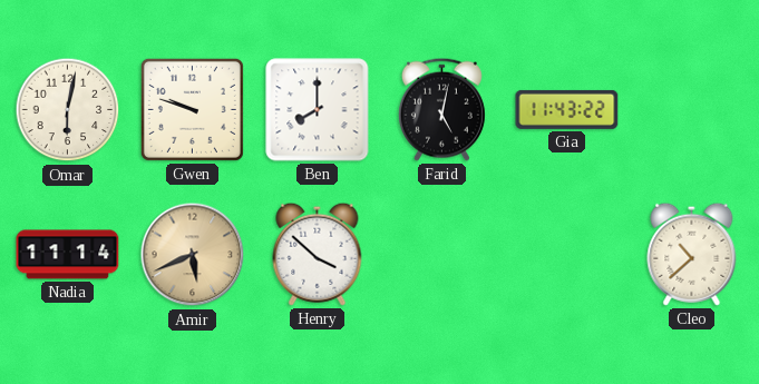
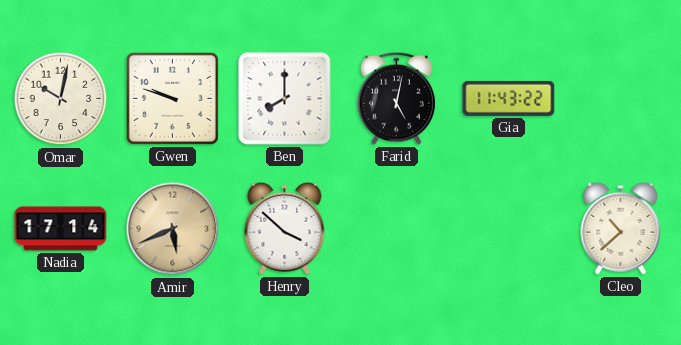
Omar: 6:02 -> 10:02
Nadia: 11:14 -> 17:14
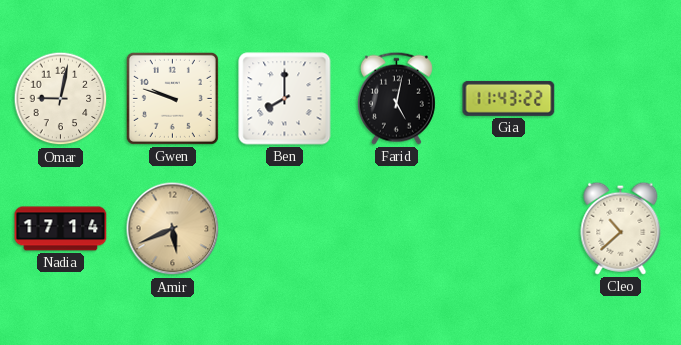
Omar: 10:02 -> 9:02
Henry: 3:52 -> none
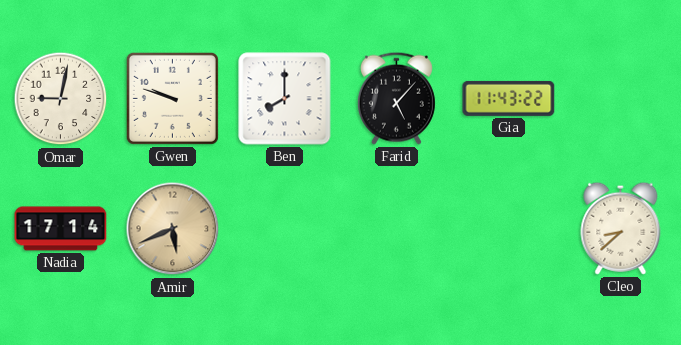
Farid: 5:02 -> 5:07
Cleo: 10:38 -> 8:38
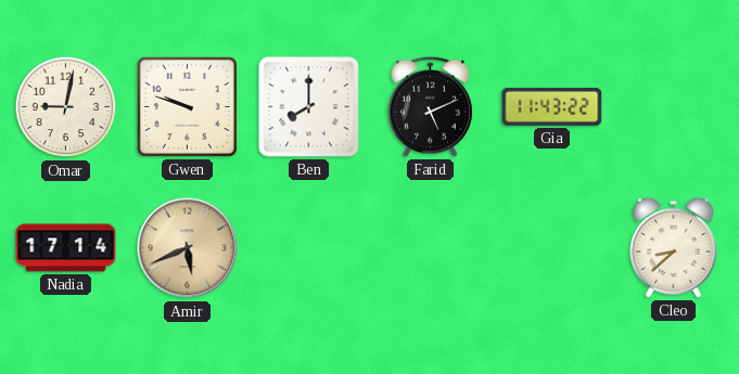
Farid: 5:07 -> 5:11
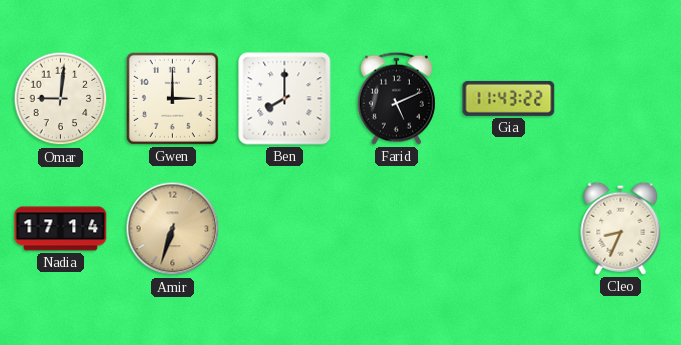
Omar: 9:02 -> 9:01
Gwen: 9:48 -> 3:00
Amir: 5:41 -> 6:33
Cleo: 8:38 -> 8:34
